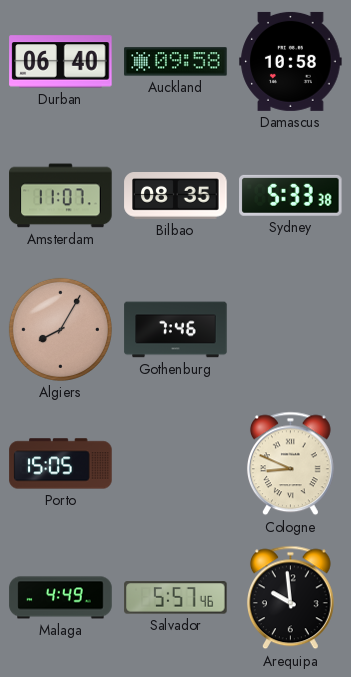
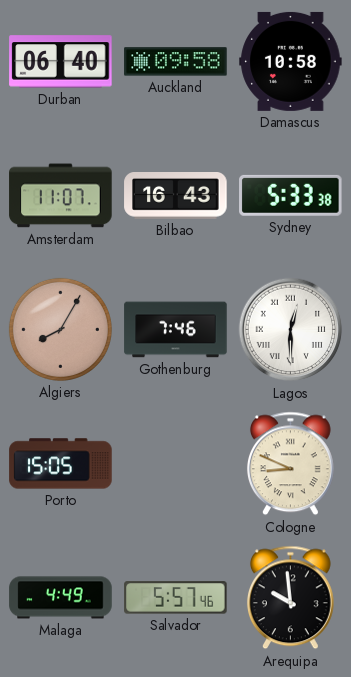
Bilbao: 08:35 -> 16:43
Lagos: none -> 12:30
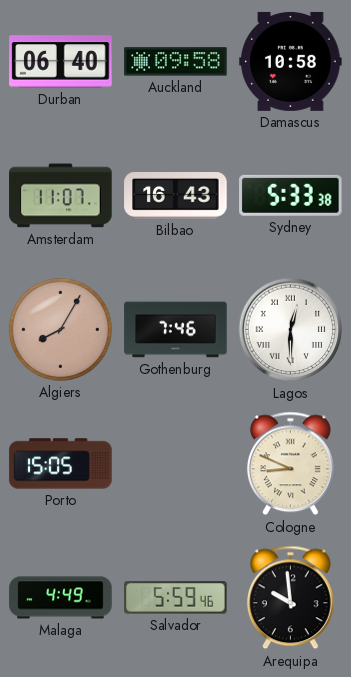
Salvador: 5:57 -> 5:59
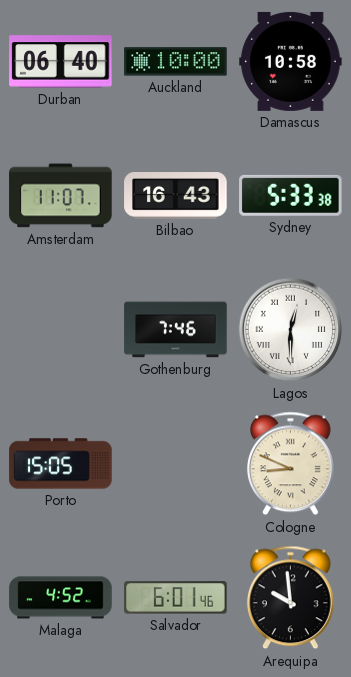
Auckland: 09:58 -> 10:00
Algiers: 8:05 -> none
Malaga: 4:49 -> 4:52
Salvador: 5:59 -> 6:01
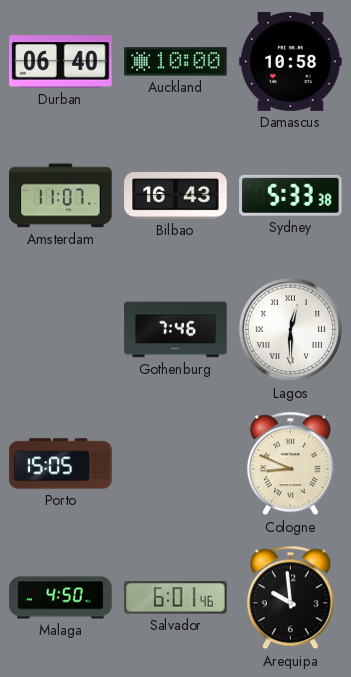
Malaga: 4:52 -> 4:50
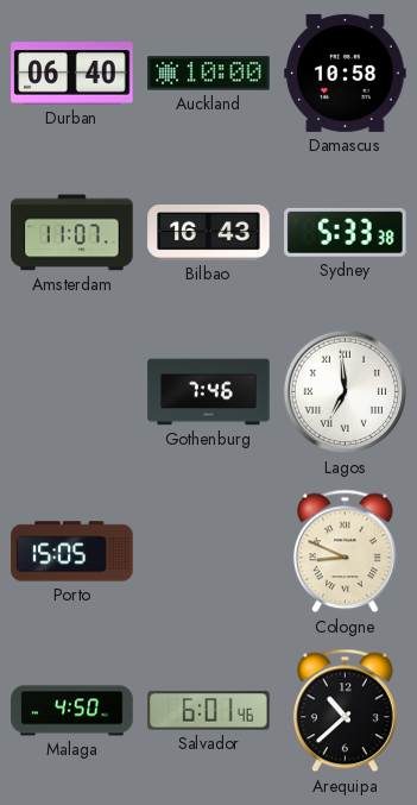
Lagos: 12:30 -> 6:59
Arequipa: 9:59 -> 10:38
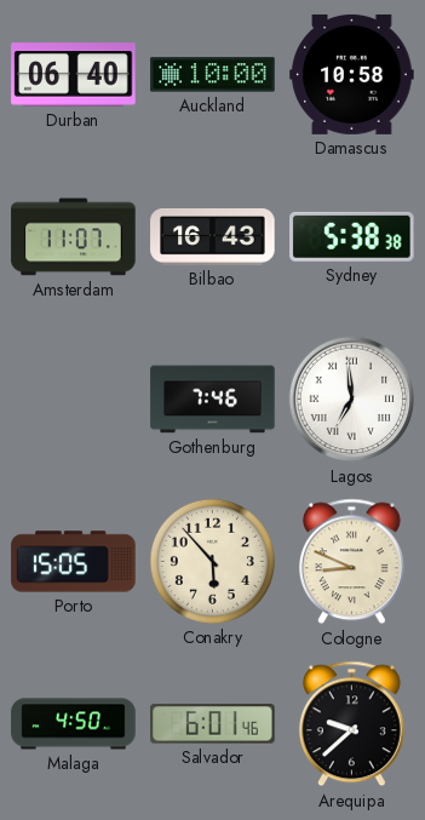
Sydney: 5:33 -> 5:38
Conakry: none -> 5:53
Arequipa: 10:38 -> 9:38
